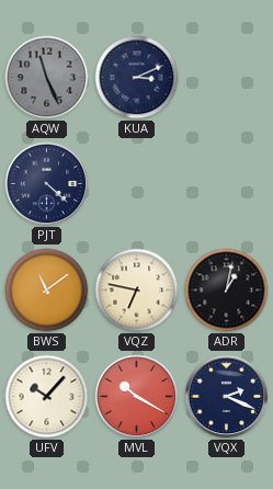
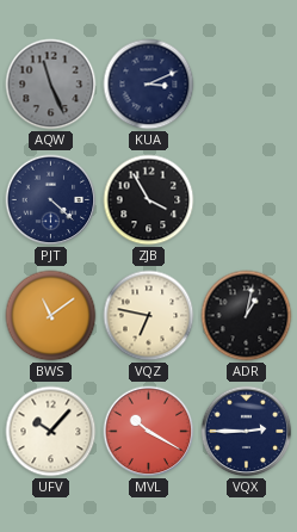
ZJB: none -> 3:55
VQX: 2:19 -> 2:45
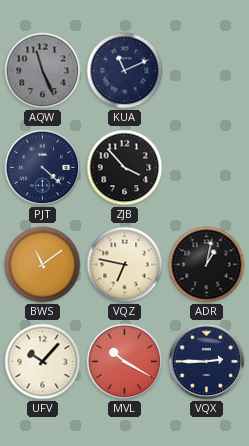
KUA: 3:11 -> 11:11
ZJB: 3:55 -> 3:53
